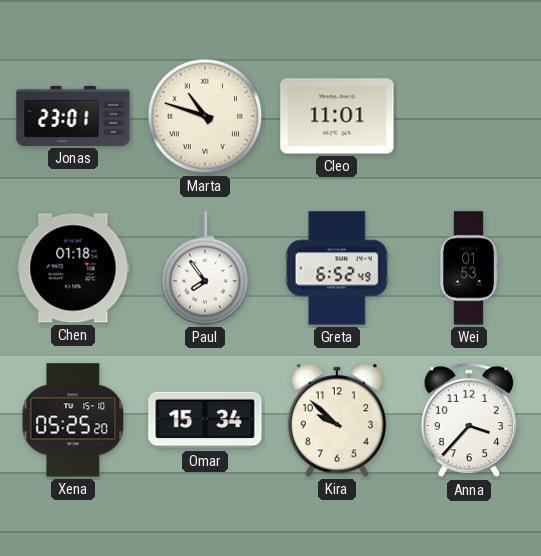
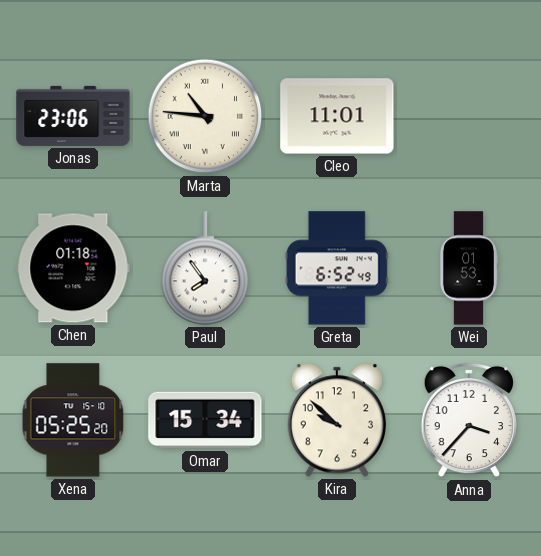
Jonas: 23:01 -> 23:06
Marta: 10:48 -> 10:46
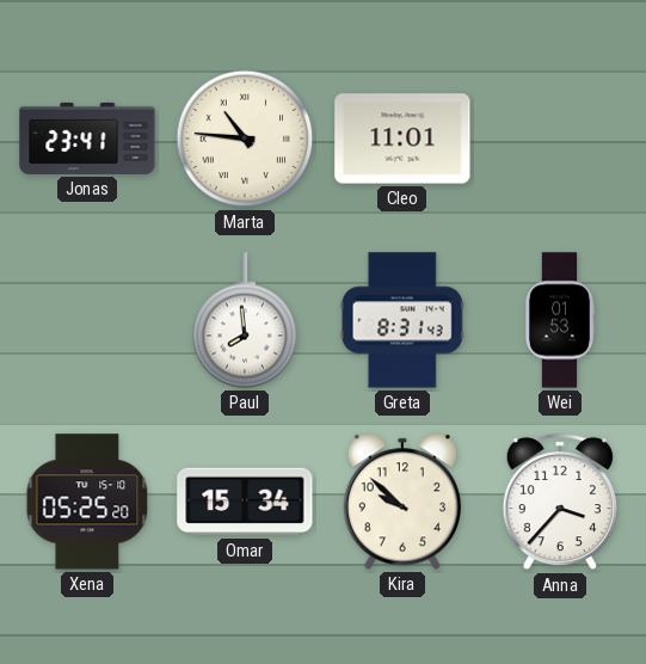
Jonas: 23:06 -> 23:41
Chen: 01:18 -> none
Paul: 7:54 -> 7:59
Greta: 6:52 -> 8:31
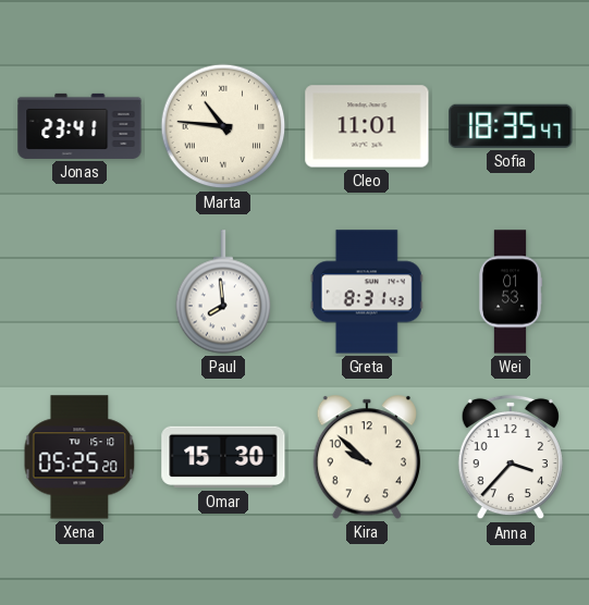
Sofia: none -> 18:35
Omar: 15:34 -> 15:30
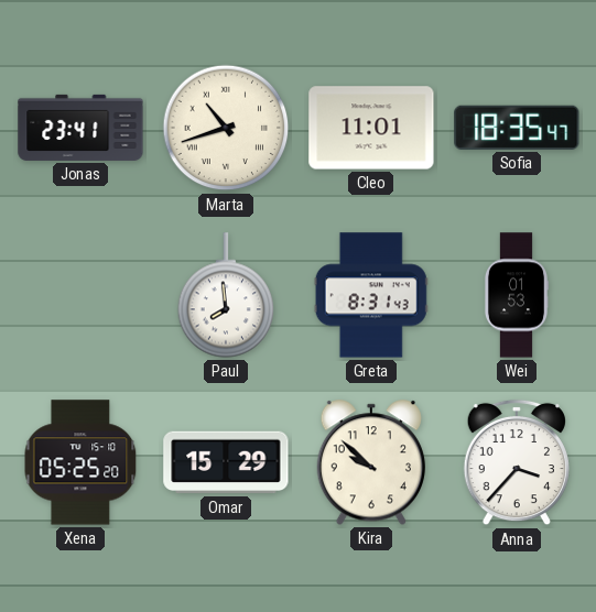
Marta: 10:46 -> 10:42
Omar: 15:30 -> 15:29
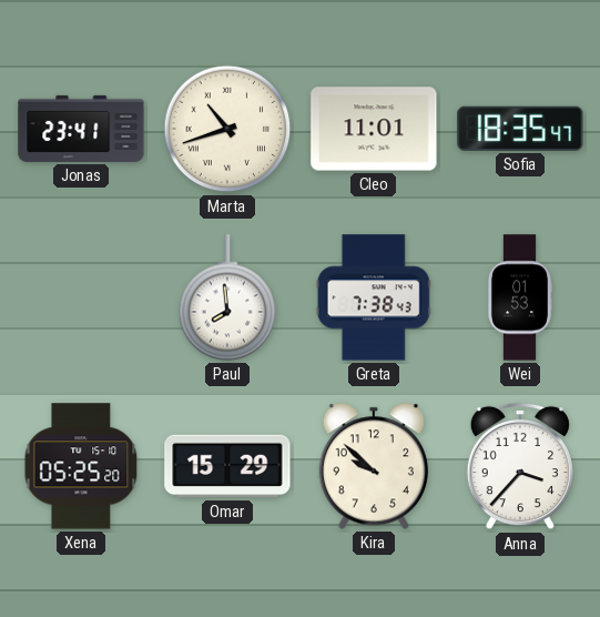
Greta: 8:31 -> 7:38
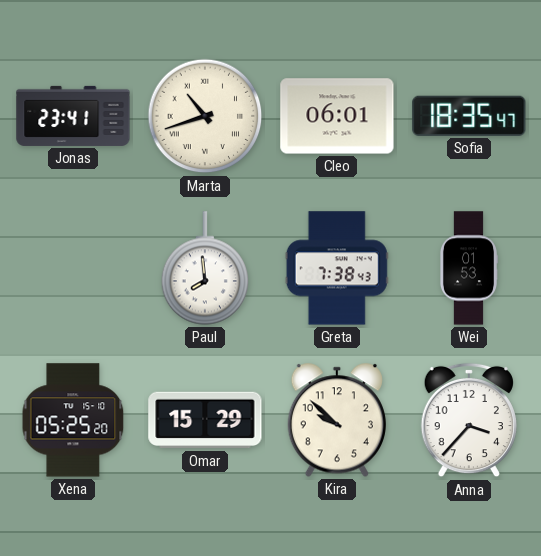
Cleo: 11:01 -> 06:01
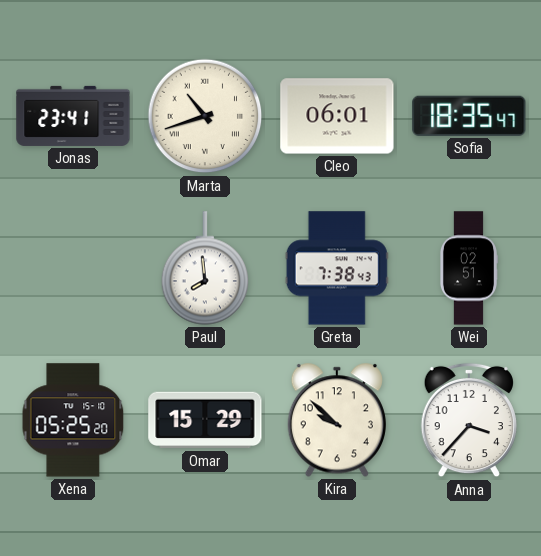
Wei: 01:53 -> 02:51
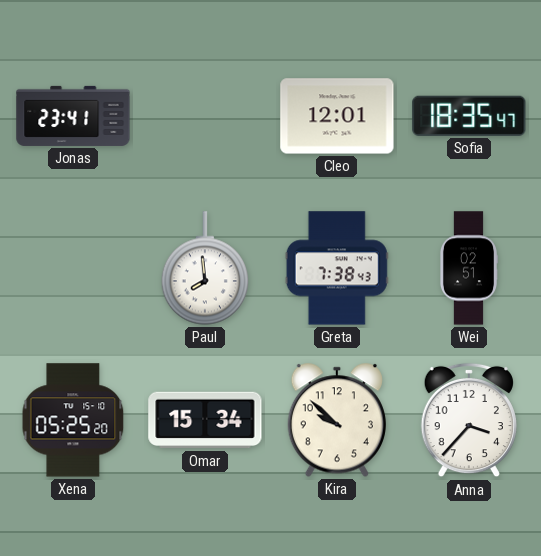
Marta: 10:42 -> none
Cleo: 06:01 -> 12:01
Omar: 15:29 -> 15:34
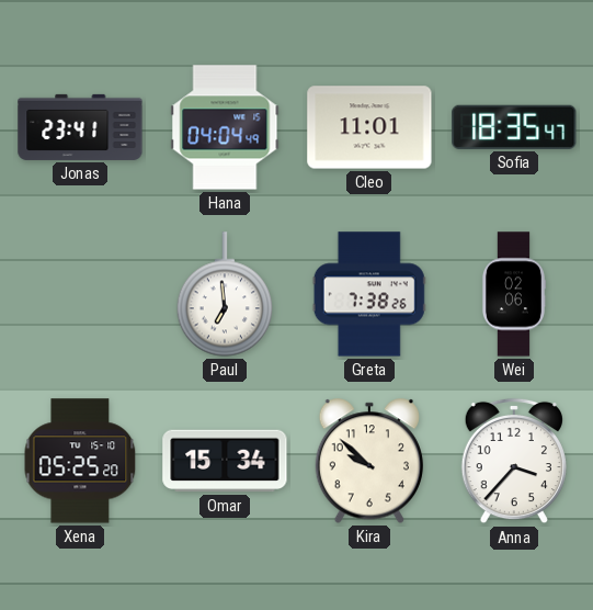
Hana: none -> 04:04
Cleo: 12:01 -> 11:01
Paul: 7:59 -> 6:59
Greta: 7:38:43 -> 7:38:26
Wei: 02:51 -> 02:06
